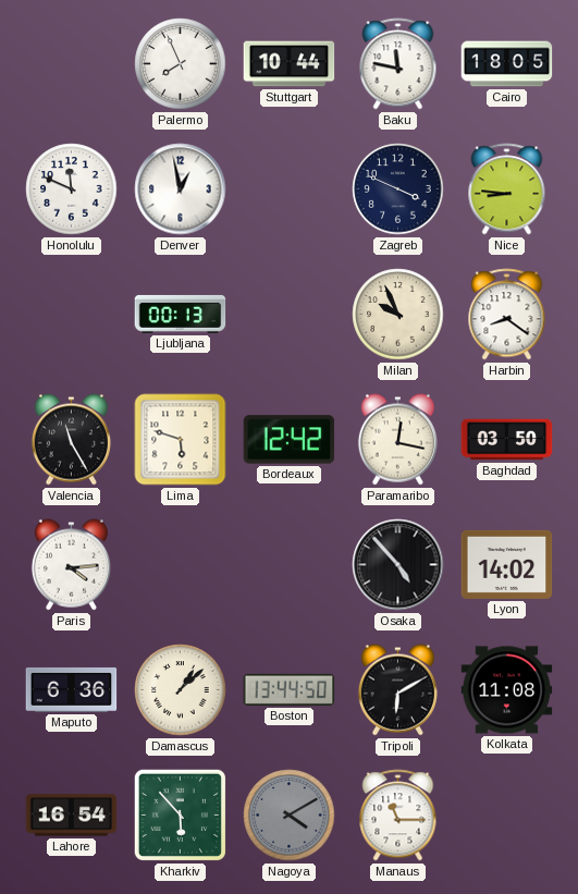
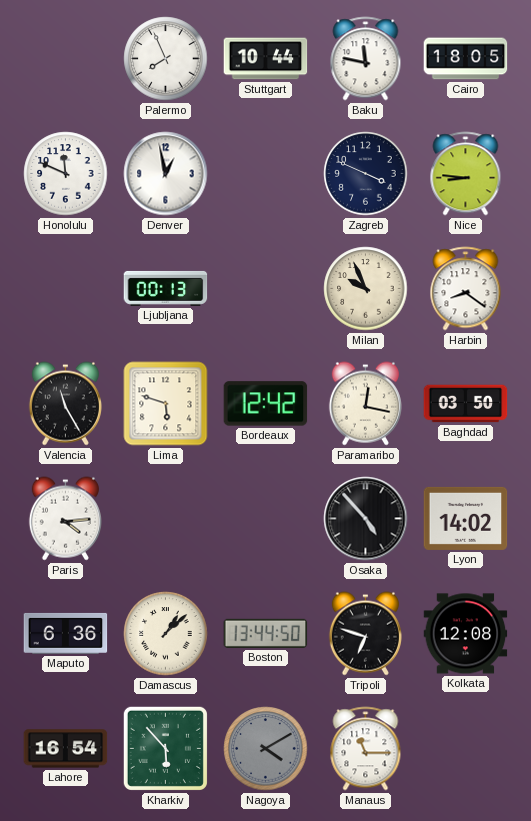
Tripoli: 6:10 -> 6:48
Kolkata: 11:08 -> 12:08
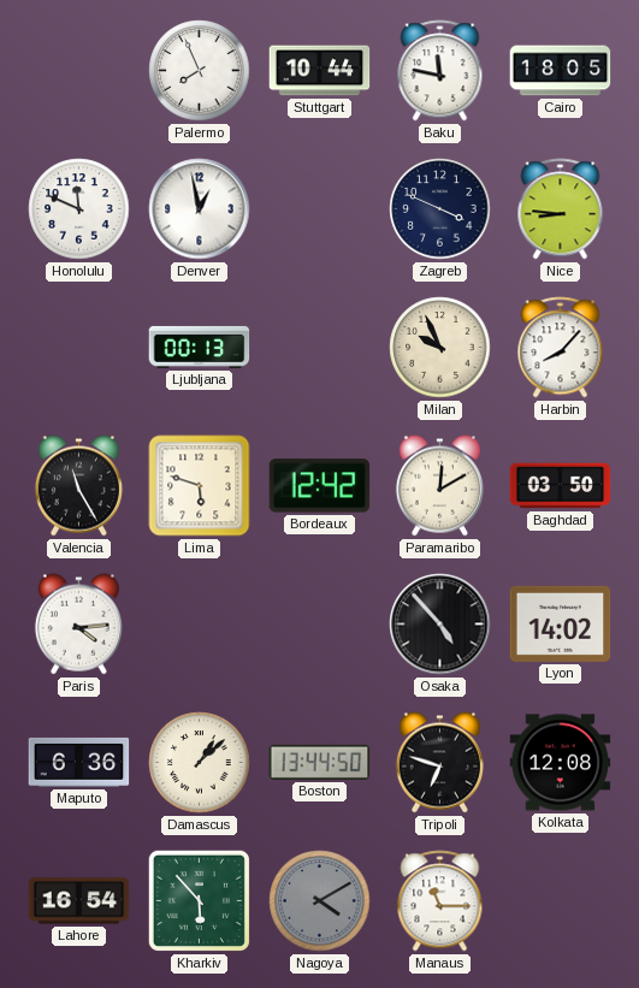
Harbin: 8:21 -> 8:07
Paramaribo: 12:17 -> 12:10
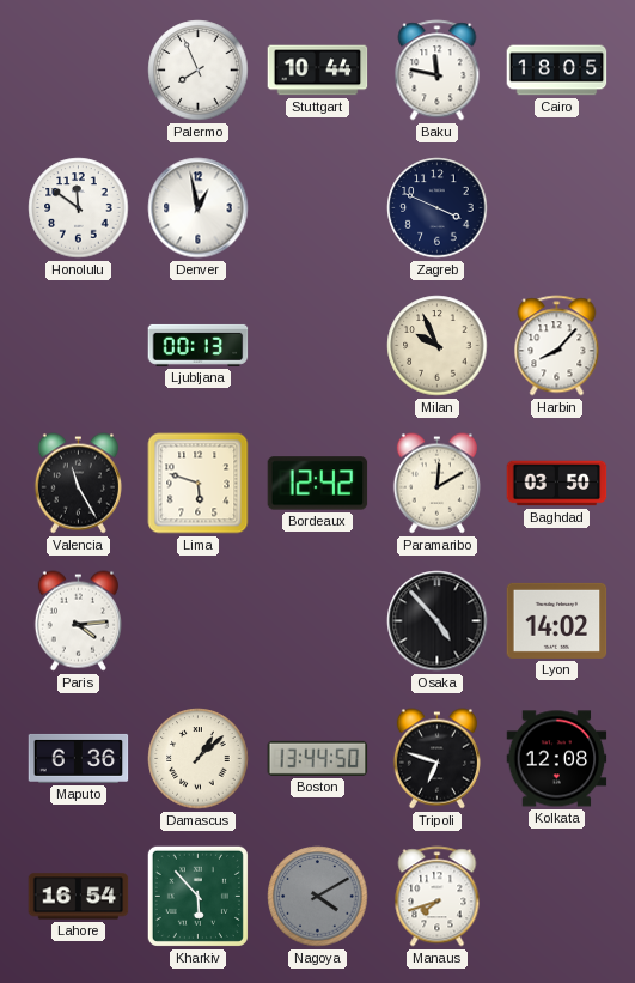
Honolulu: 11:49 -> 11:51
Nice: 8:46 -> none
Manaus: 11:15 -> 7:42
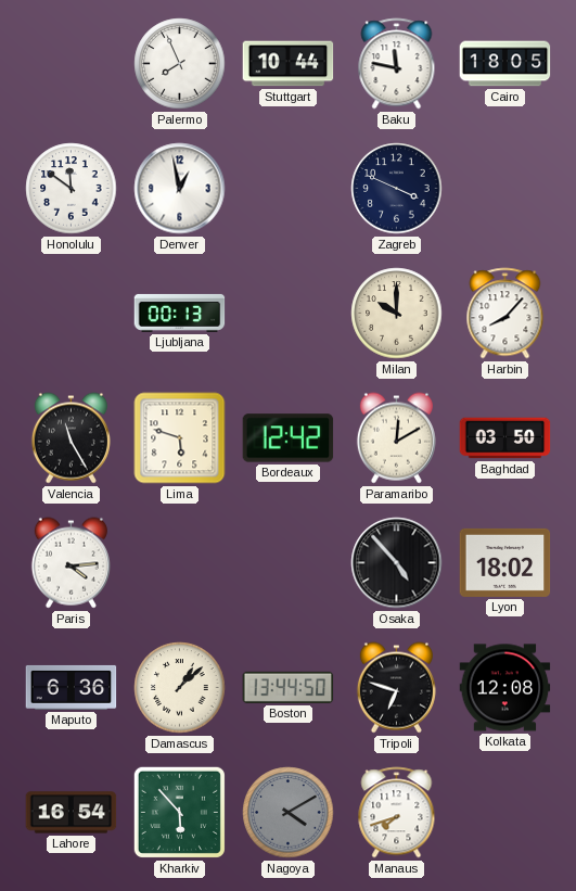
Milan: 9:56 -> 10:00
Lyon: 14:02 -> 18:02
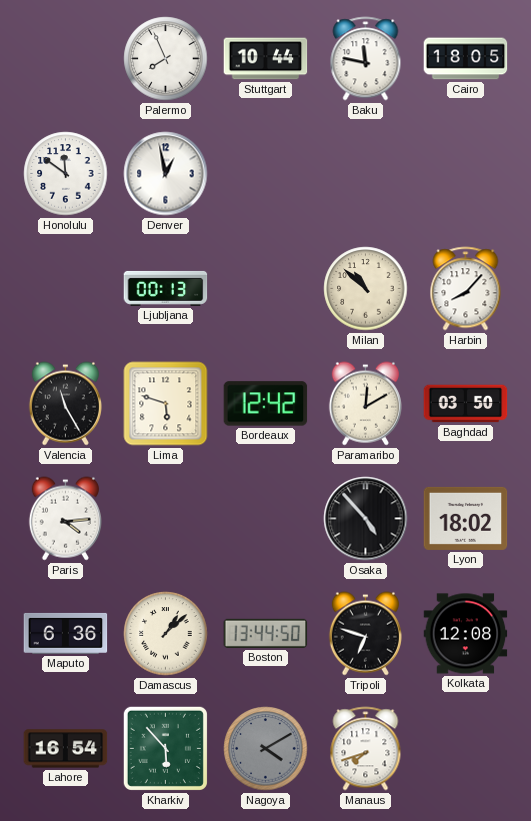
Zagreb: 3:49 -> none
Milan: 10:00 -> 10:52
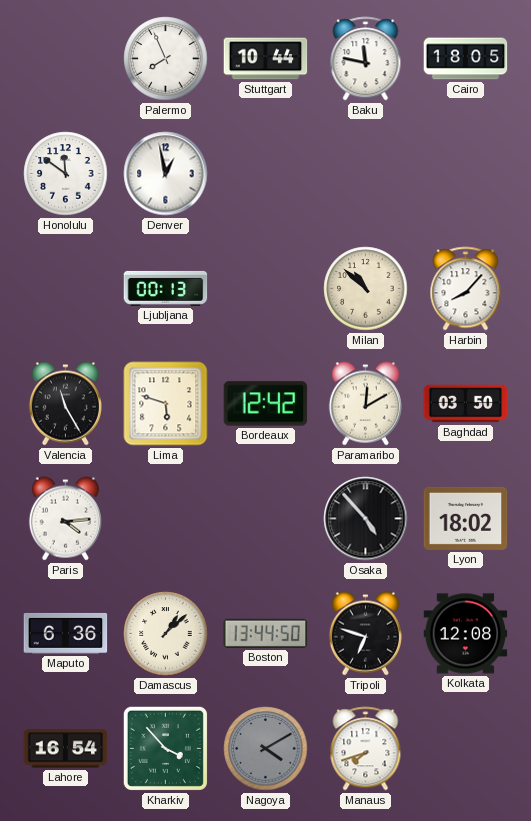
Kharkiv: 5:53 -> 3:53
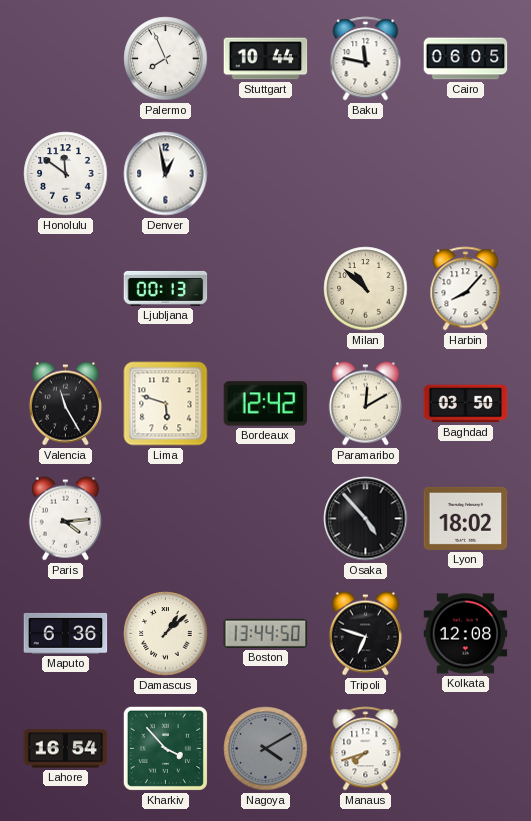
Cairo: 18:05 -> 06:05
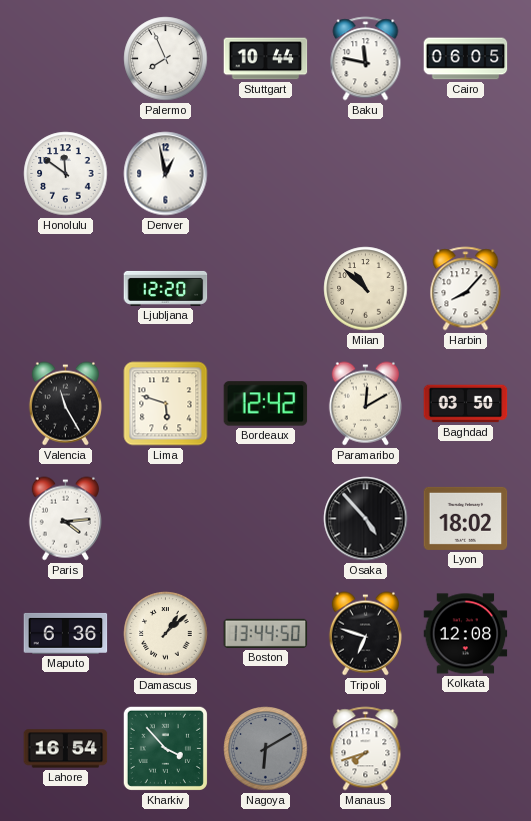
Ljubljana: 00:13 -> 12:20
Nagoya: 4:10 -> 6:10
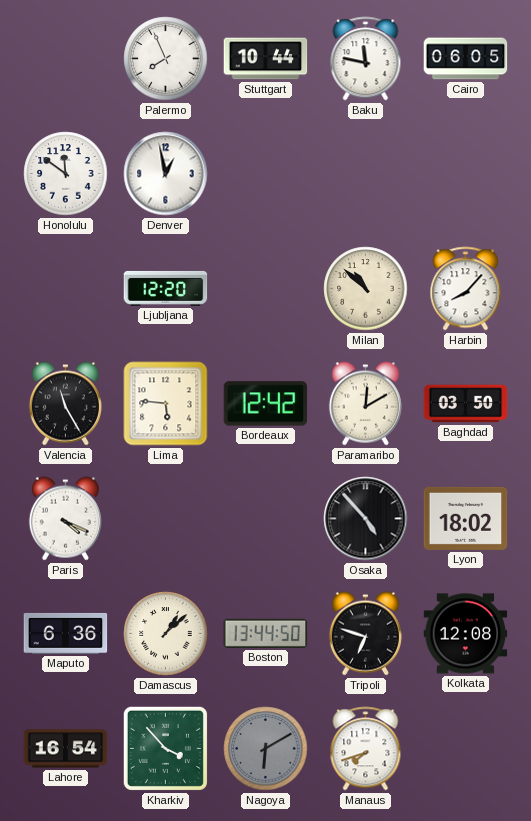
Lima: 5:48 -> 5:46
Paris: 4:14 -> 4:19
